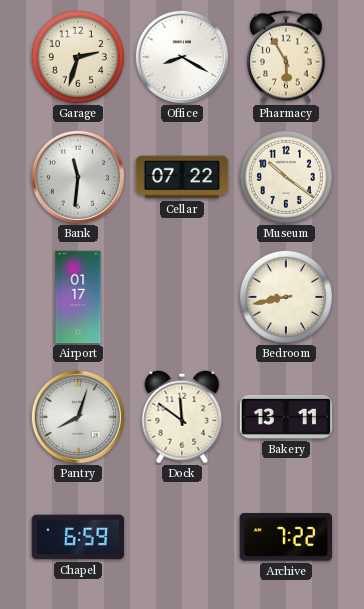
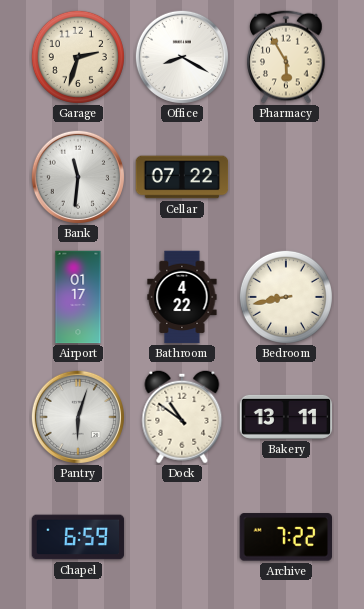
Museum: 10:21 -> none
Bathroom: none -> 4:22
Pantry: 8:03 -> 6:03
Dock: 11:51 -> 10:51
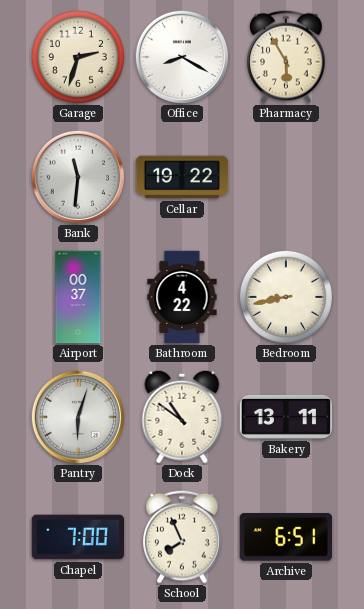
Cellar: 07:22 -> 19:22
Airport: 01:17 -> 00:37
Chapel: 6:59 -> 7:00
School: none -> 7:56
Archive: 7:22 -> 6:51
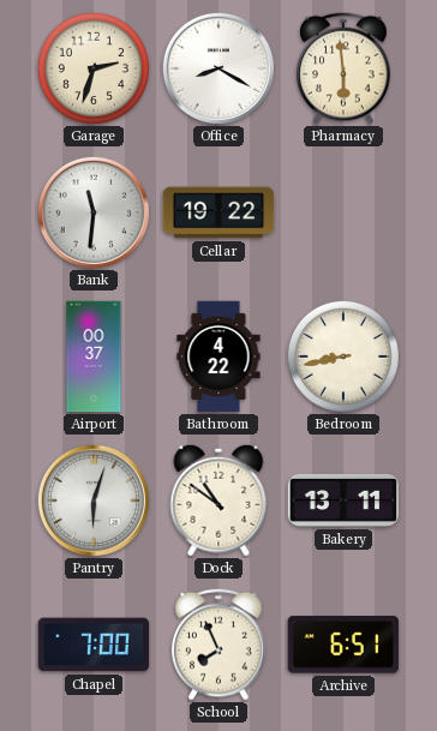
Pharmacy: 5:55 -> 5:59
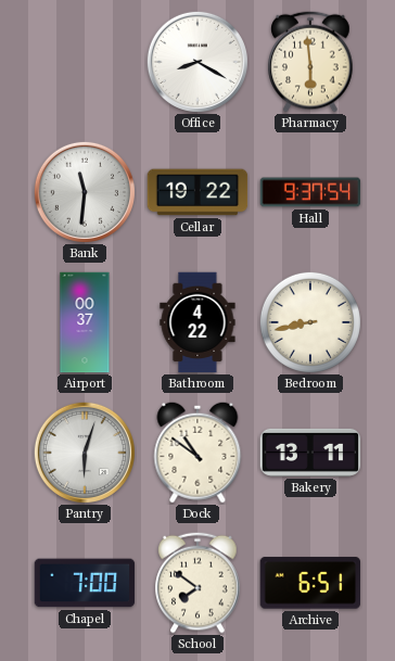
Garage: 2:33 -> none
Hall: none -> 9:37
School: 7:56 -> 7:51
